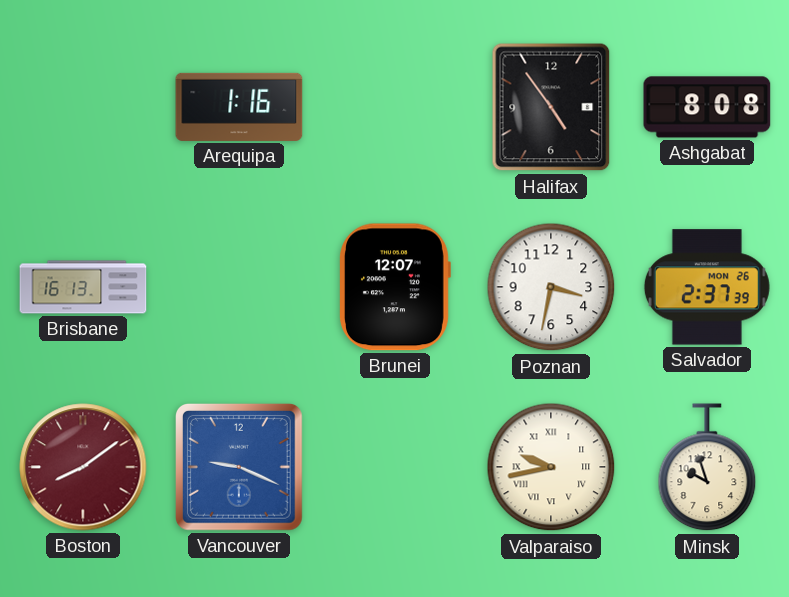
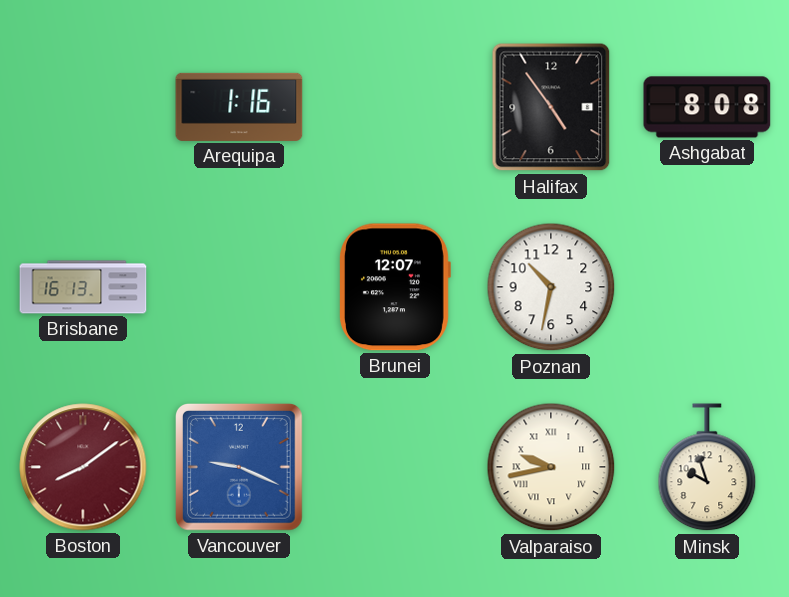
Poznan: 3:32 -> 10:32
Salvador: 2:37 -> none
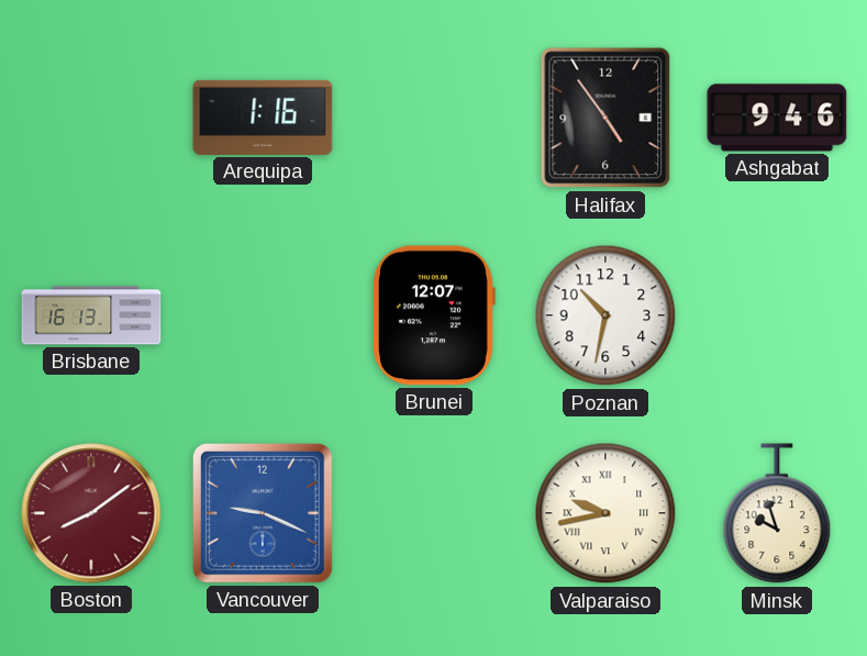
Ashgabat: 8:08 -> 9:46
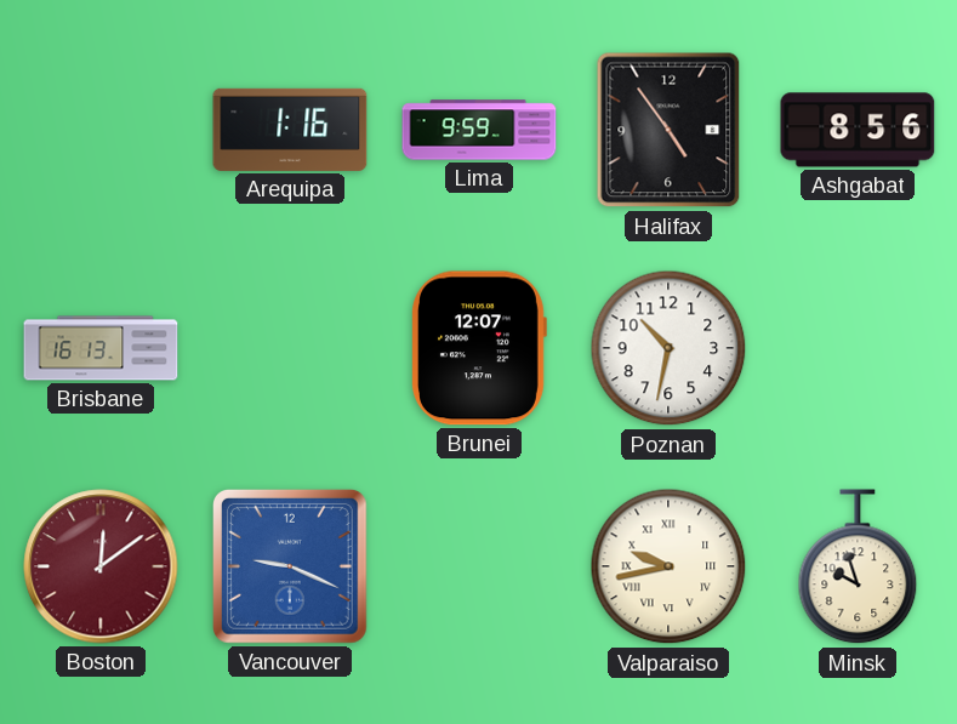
Lima: none -> 9:59
Ashgabat: 9:46 -> 8:56
Boston: 8:09 -> 12:09
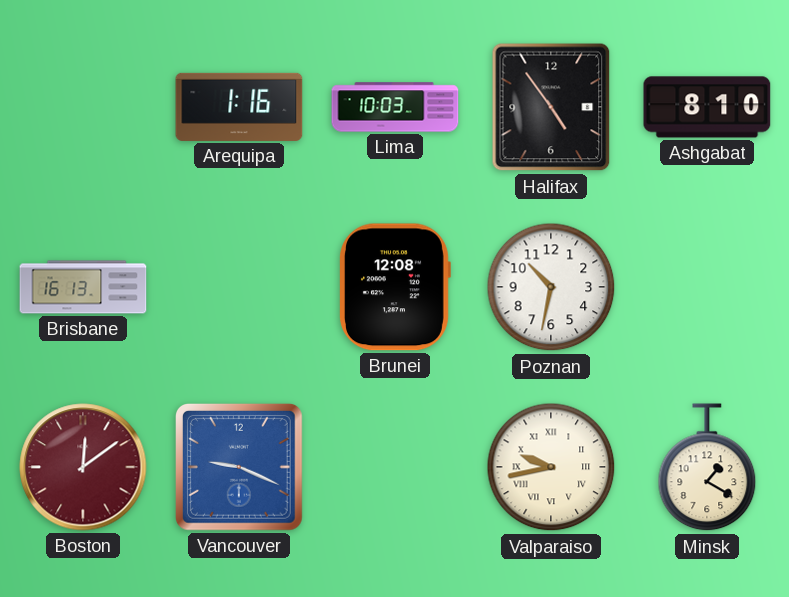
Lima: 9:59 -> 10:03
Ashgabat: 8:56 -> 8:10
Brunei: 12:07 -> 12:08
Minsk: 9:57 -> 1:20
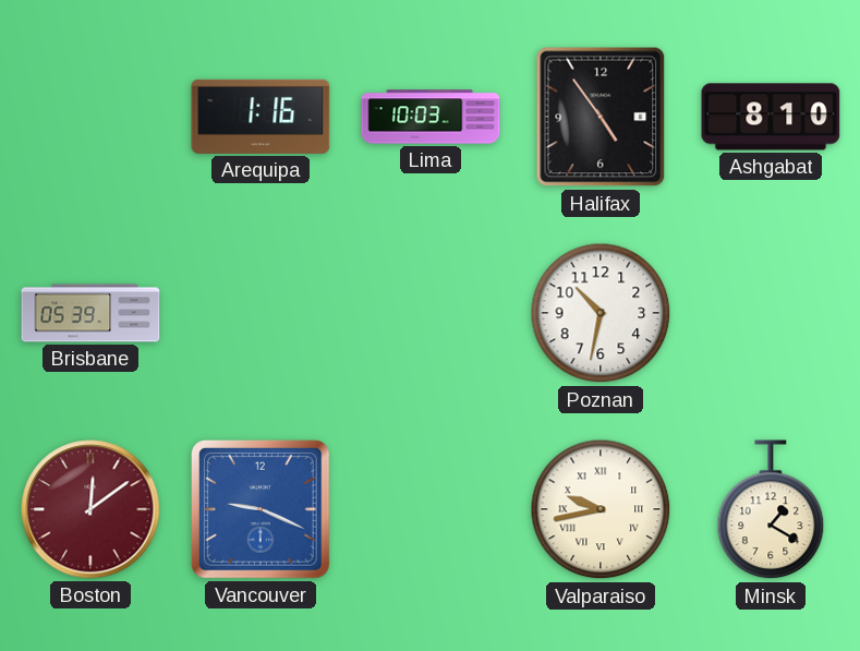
Brisbane: 16:13 -> 05:39
Brunei: 12:08 -> none
